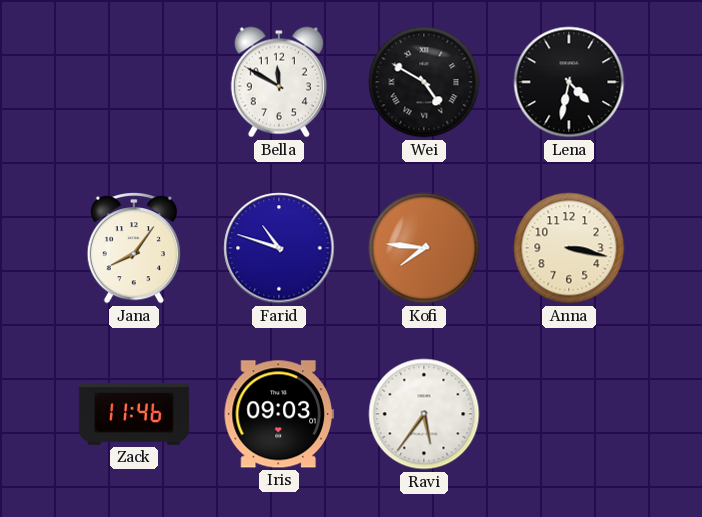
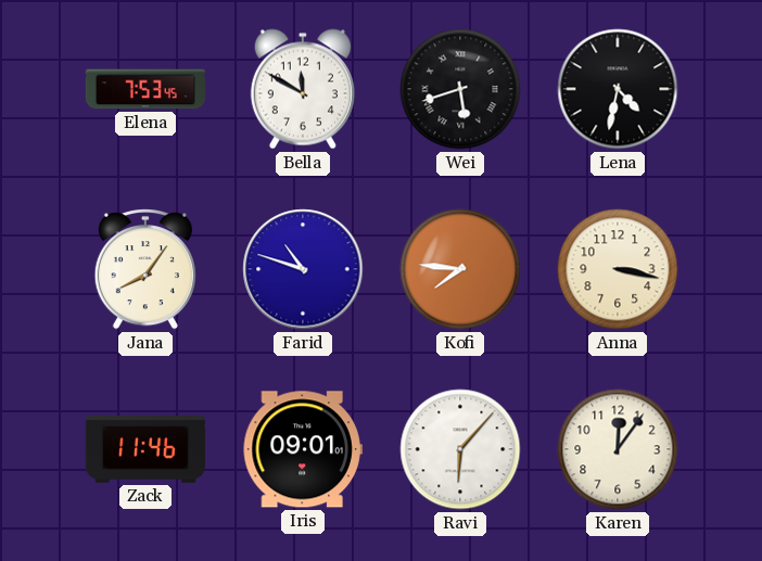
Elena: none -> 7:53
Wei: 4:50 -> 5:42
Iris: 09:03 -> 09:01
Ravi: 5:36 -> 6:07
Karen: none -> 12:06
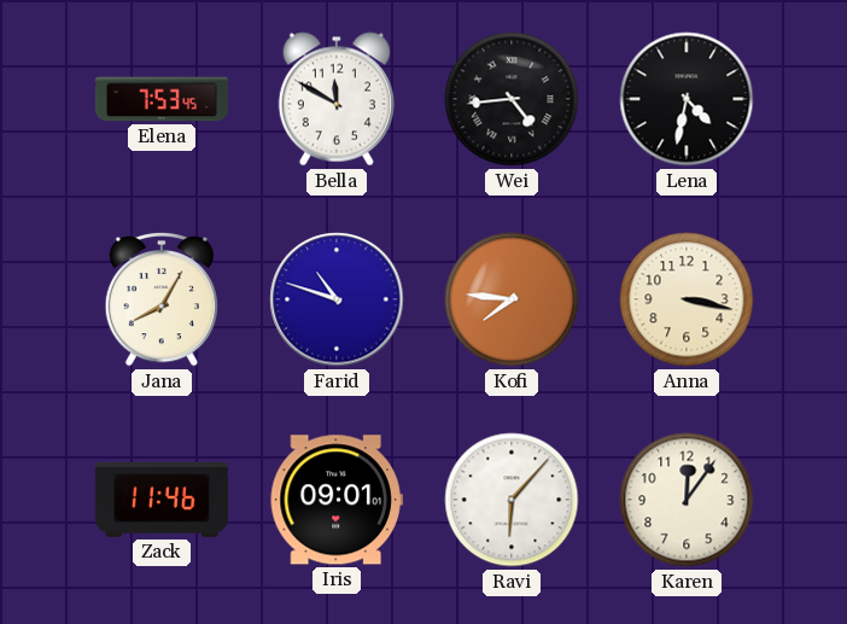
Wei: 5:42 -> 4:44
Jana: 8:06 -> 8:05
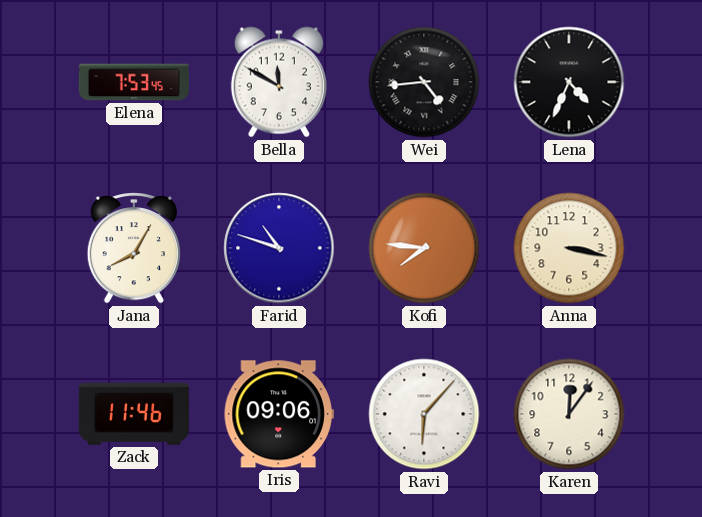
Lena: 4:32 -> 4:34
Iris: 09:01 -> 09:06
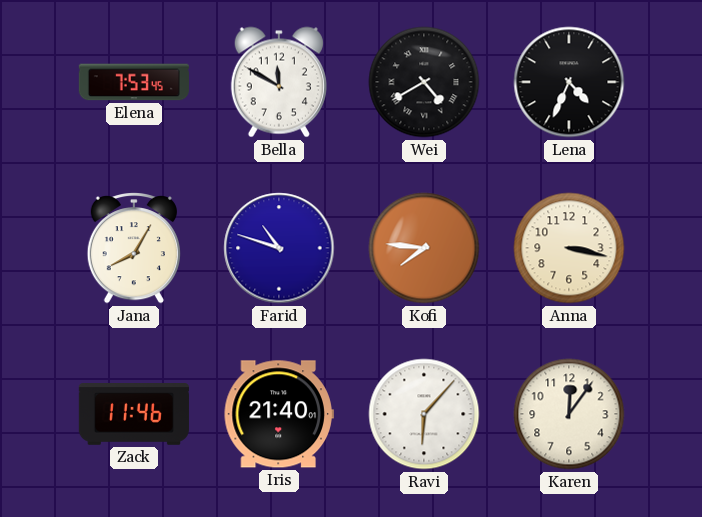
Wei: 4:44 -> 4:40
Iris: 09:06 -> 21:40
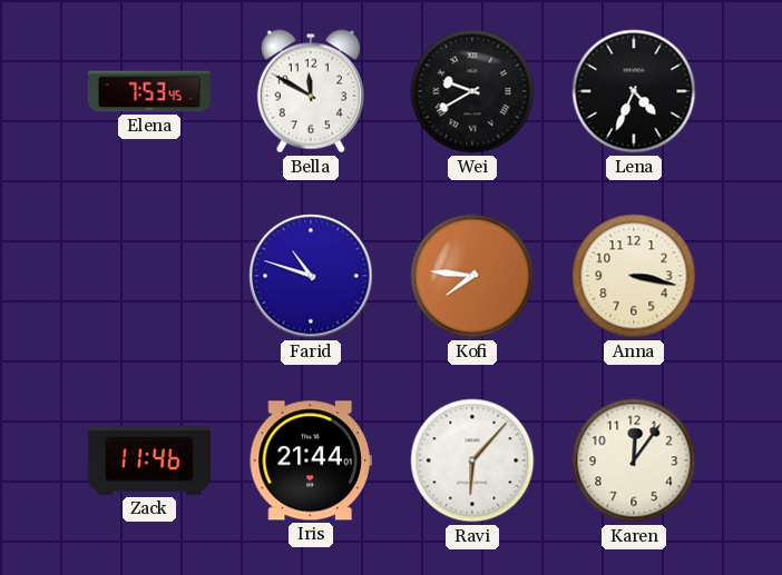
Wei: 4:40 -> 9:40
Jana: 8:05 -> none
Iris: 21:40 -> 21:44
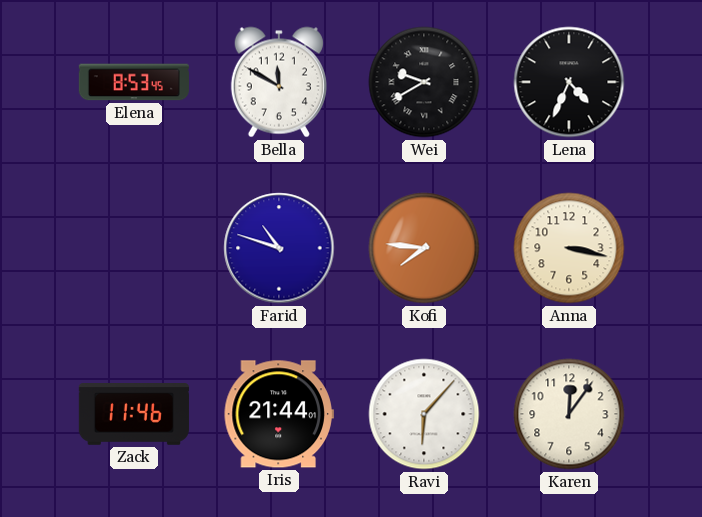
Elena: 7:53 -> 8:53
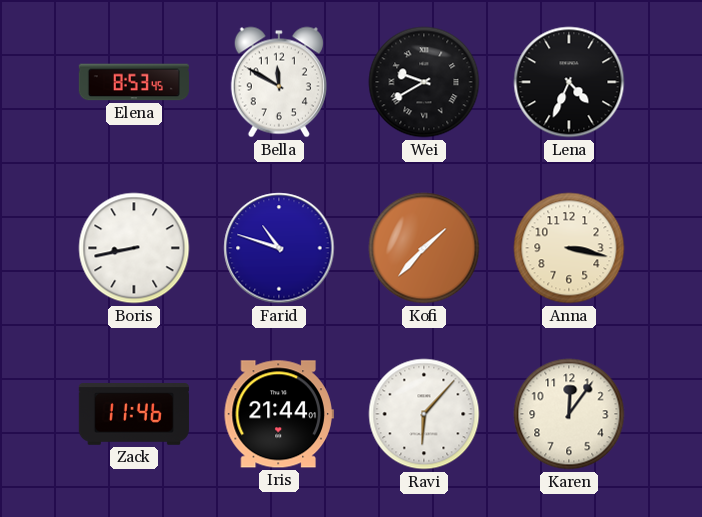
Boris: none -> 8:43
Kofi: 7:46 -> 1:37
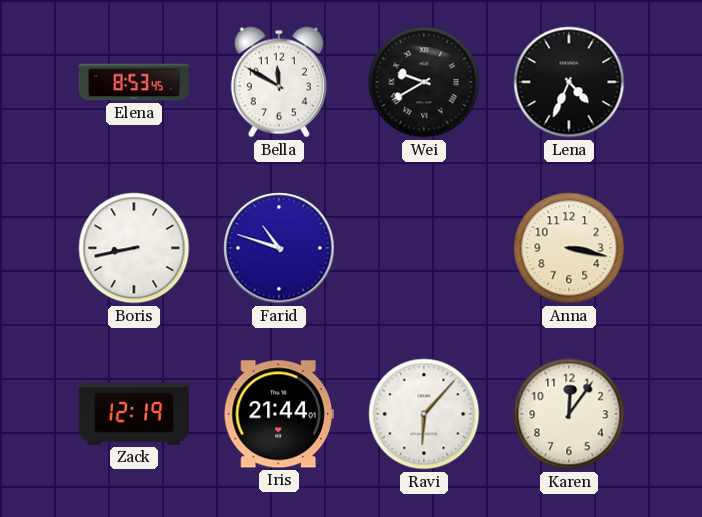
Kofi: 1:37 -> none
Zack: 11:46 -> 12:19
